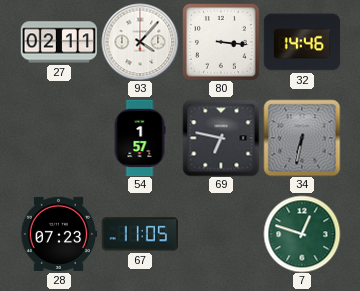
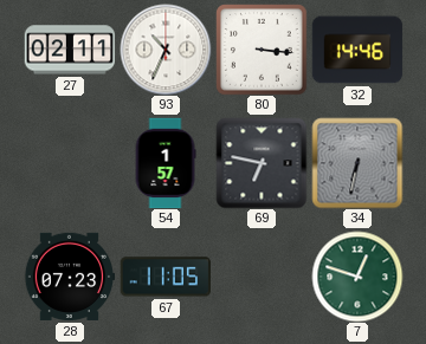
93: 4:07 -> 10:34
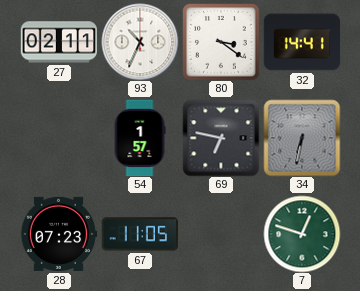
80: 3:16 -> 3:21
32: 14:46 -> 14:41
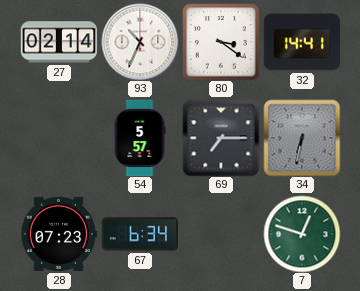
27: 02:11 -> 02:14
54: 1:57 -> 5:57
69: 6:47 -> 7:15
67: 11:05 -> 6:34
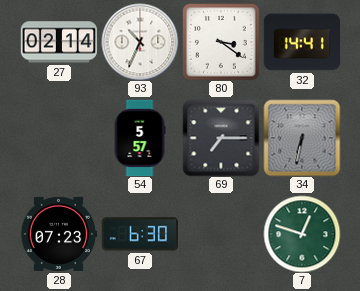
67: 6:34 -> 6:30
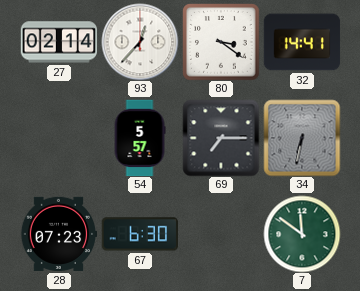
93: 10:34 -> 12:37
7: 12:48 -> 11:51
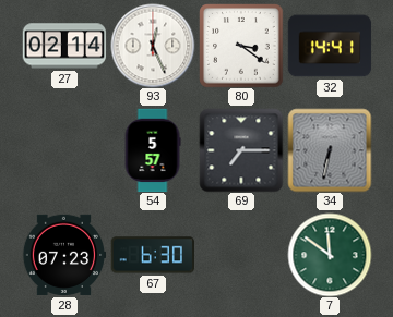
93: 12:37 -> 12:26
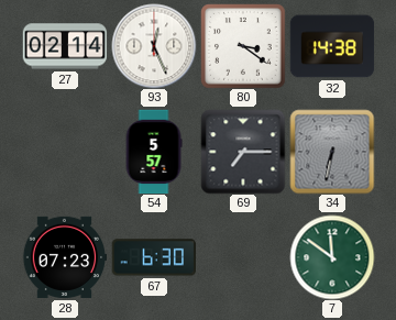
32: 14:41 -> 14:38
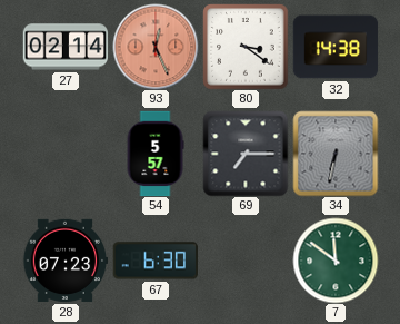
93 dial: white -> salmon
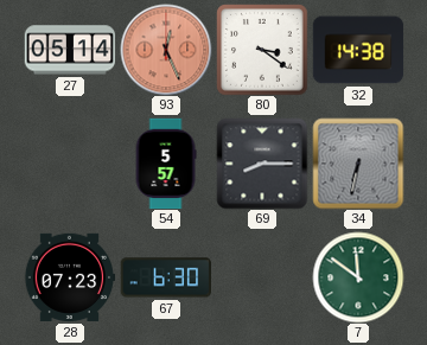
27: 02:14 -> 05:14
69: 7:15 -> 8:15
